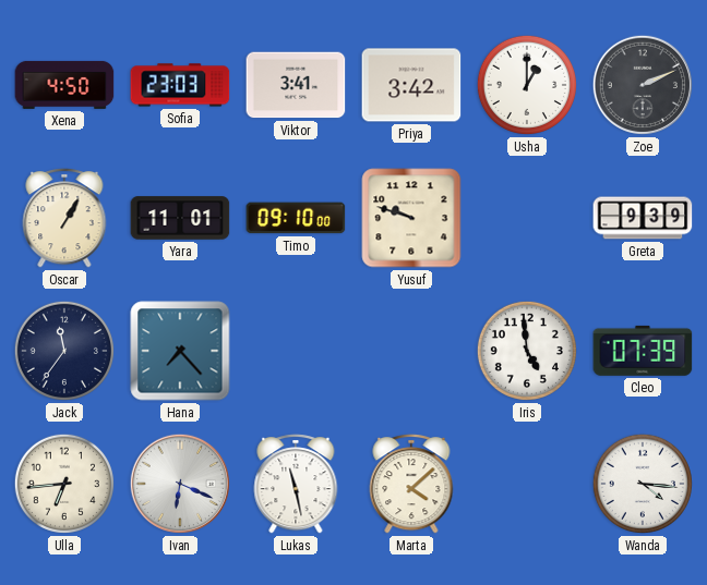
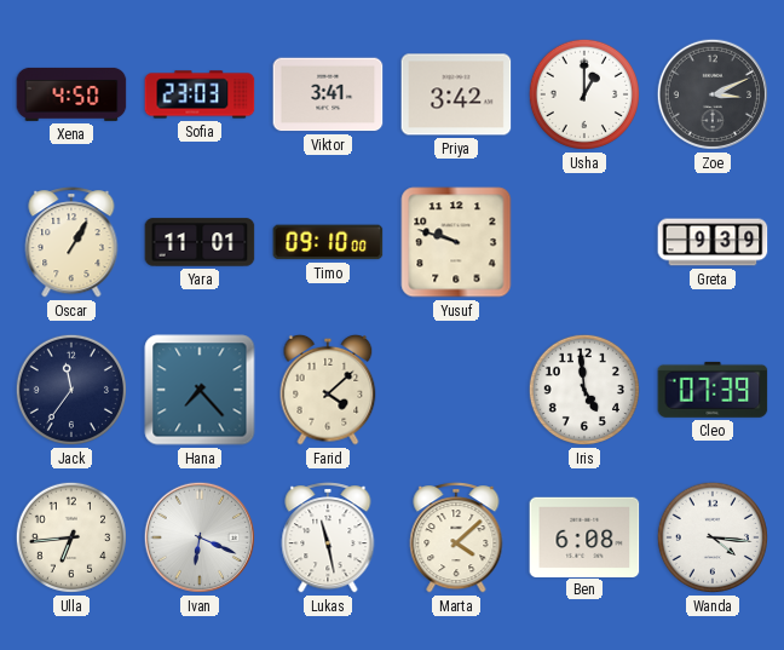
Zoe: 2:11 -> 3:11
Farid: none -> 4:08
Ben: none -> 6:08
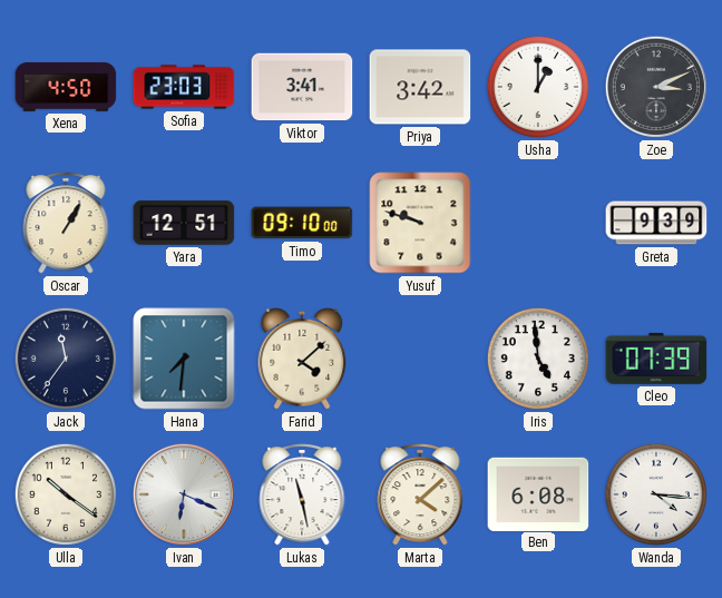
Yara: 11:01 -> 12:51
Hana: 7:23 -> 7:31
Ulla: 6:44 -> 10:21
